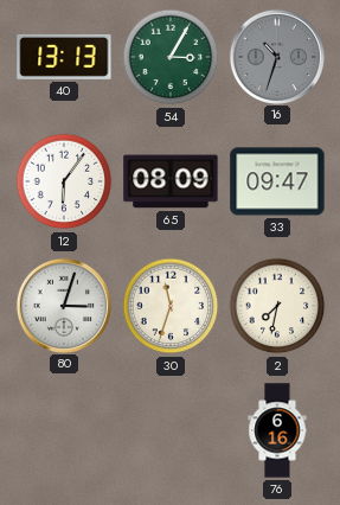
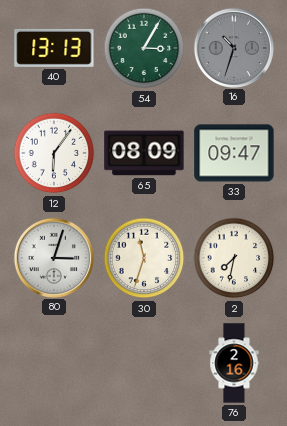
76: 6:16 -> 2:16
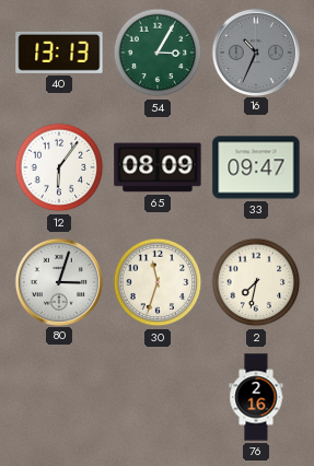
16: 10:33 -> 10:34
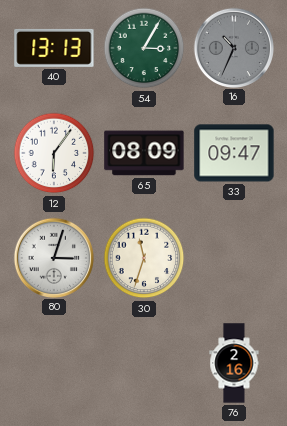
2: 7:32 -> none
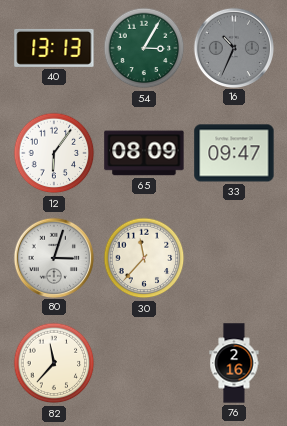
30: 11:33 -> 11:37
82: none -> 11:37
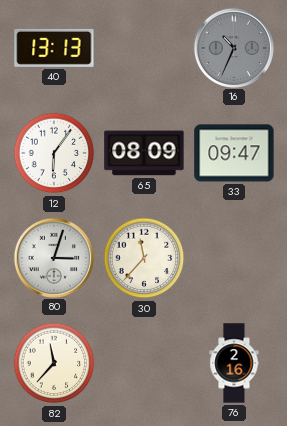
54: 3:05 -> none
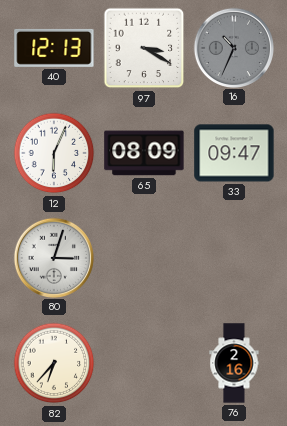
40: 13:13 -> 12:13
97: none -> 3:20
12: 6:06 -> 6:04
30: 11:37 -> none
82: 11:37 -> 6:37
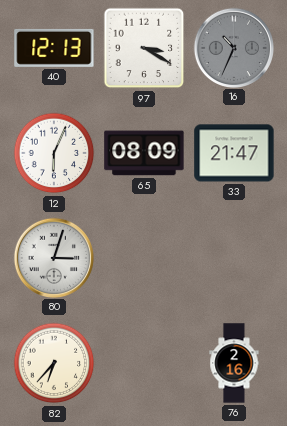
33: 09:47 -> 21:47
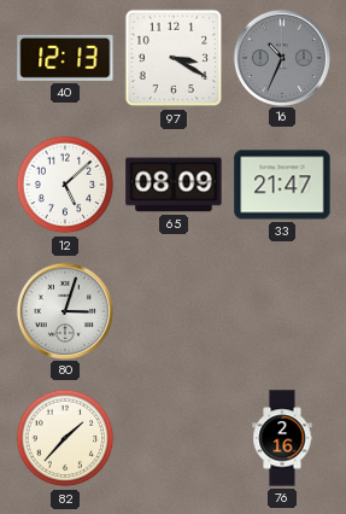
12: 6:04 -> 5:08
82: 6:37 -> 1:37
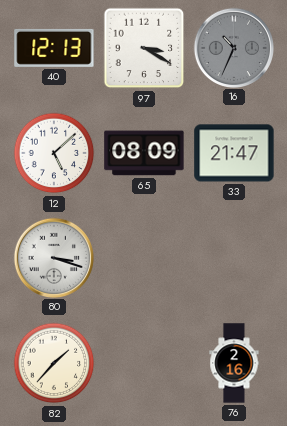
80: 3:03 -> 3:18
